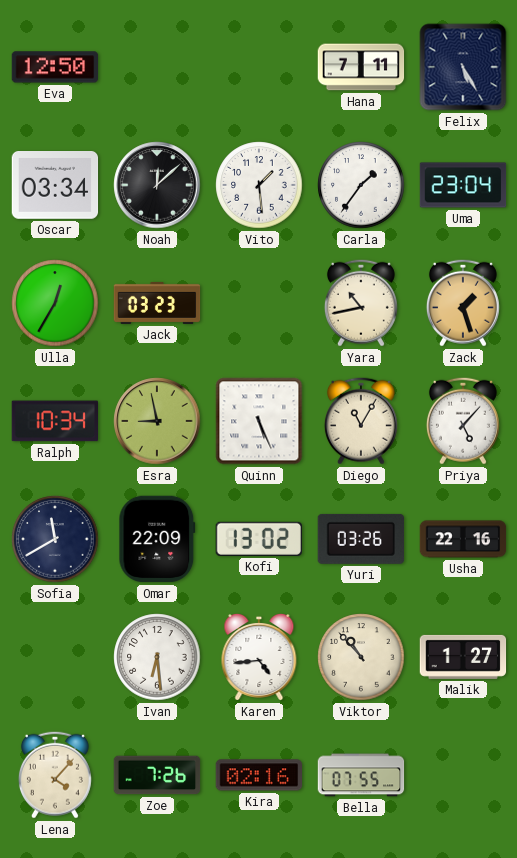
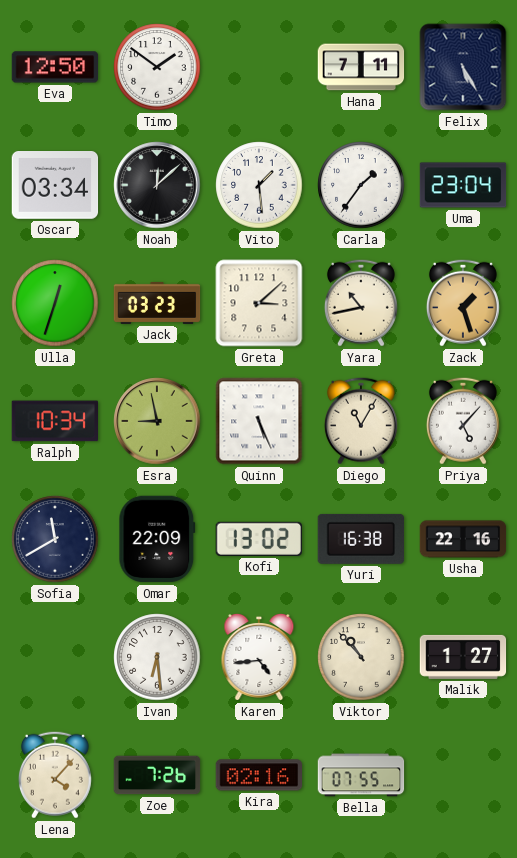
Timo: none -> 1:51
Ulla: 12:35 -> 12:33
Greta: none -> 3:08
Yuri: 03:26 -> 16:38
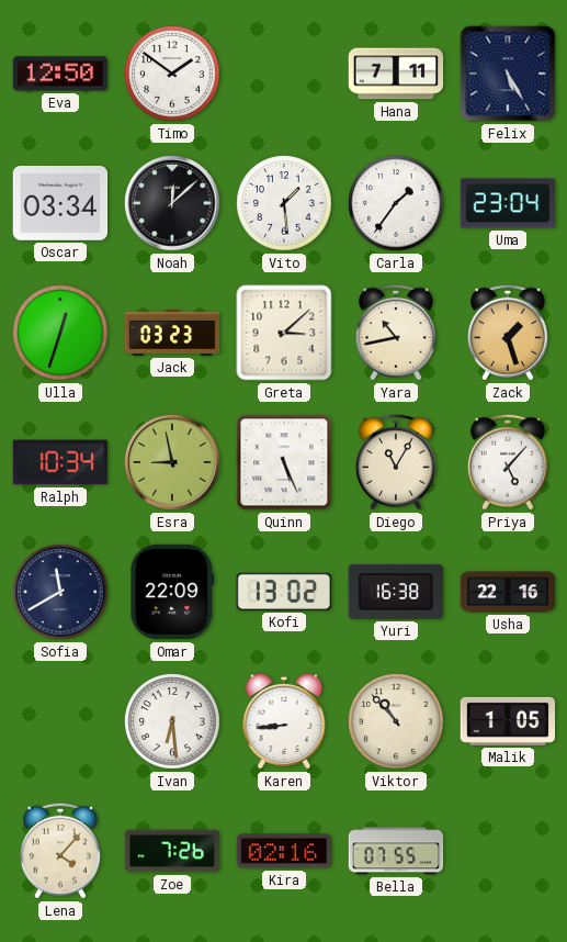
Karen: 4:44 -> 8:44
Malik: 1:27 -> 1:05
